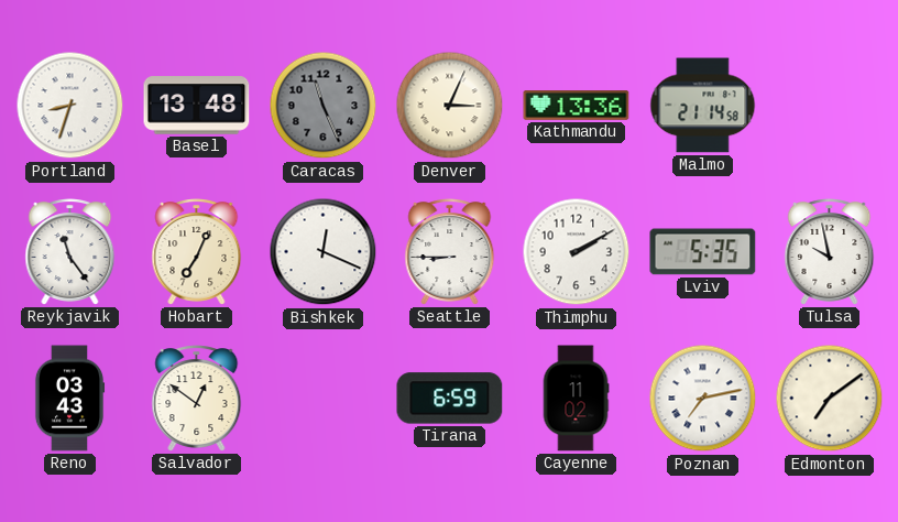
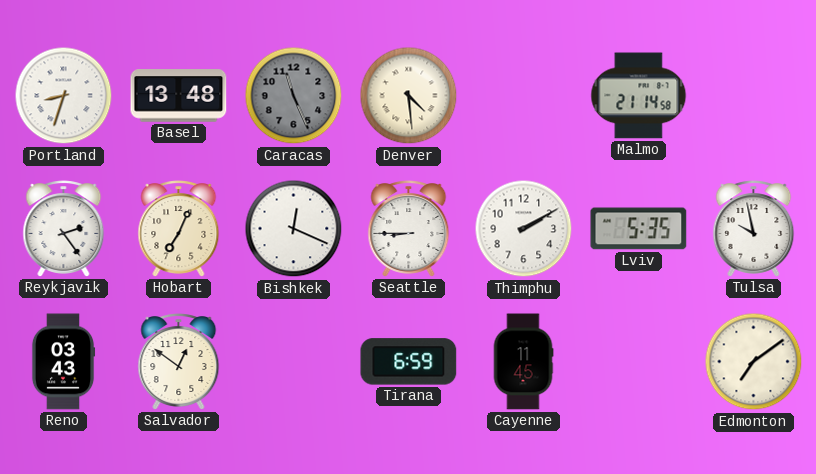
Denver: 3:04 -> 4:29
Kathmandu: 13:36 -> none
Reykjavik: 11:24 -> 2:24
Cayenne: 11:02 -> 11:45
Poznan: 7:13 -> none
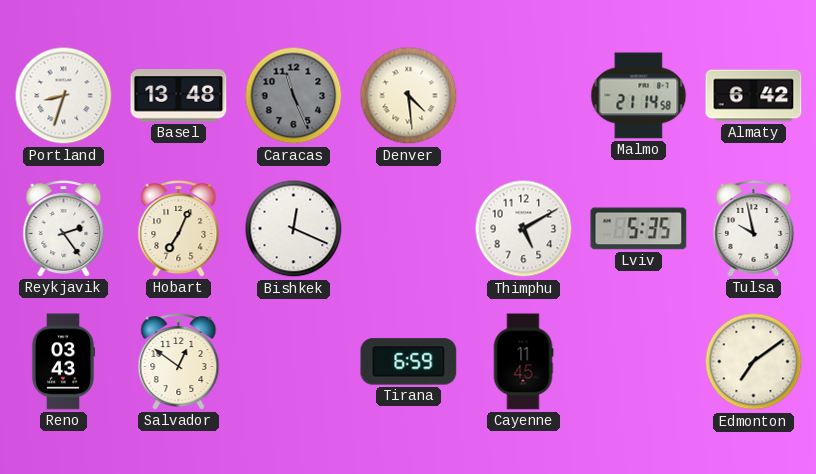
Almaty: none -> 6:42
Seattle: 8:45 -> none
Thimphu: 2:10 -> 5:10
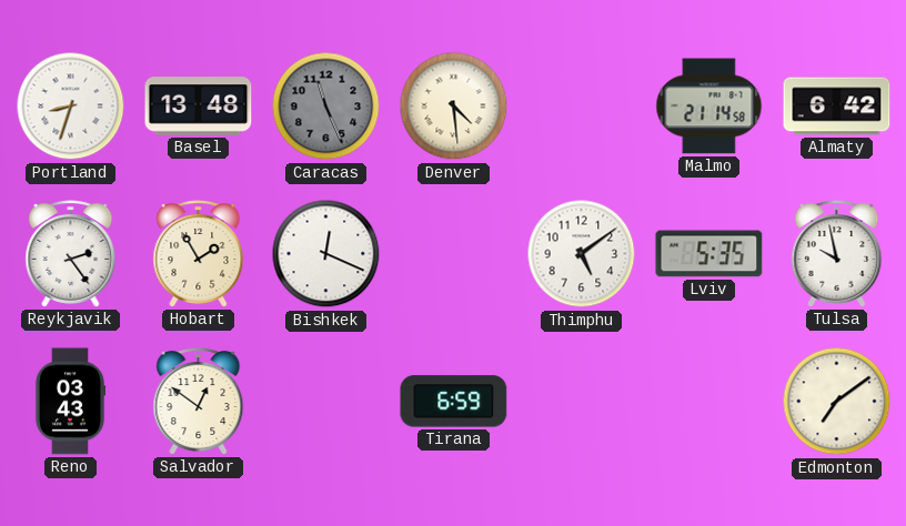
Hobart: 7:04 -> 1:55
Thimphu: 5:10 -> 5:09
Cayenne: 11:45 -> none
